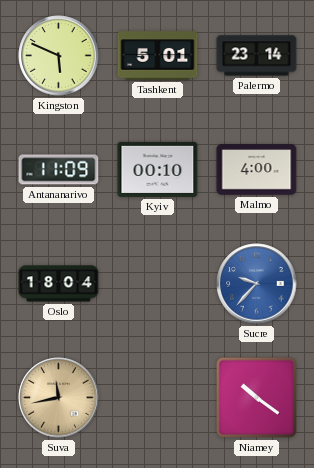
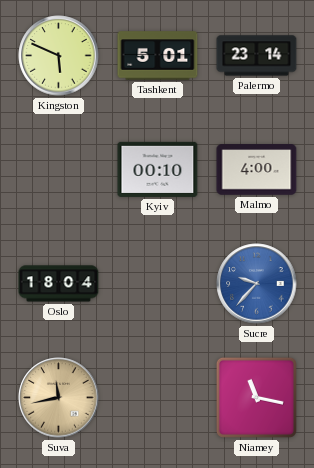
Antananarivo: 11:09 -> none
Niamey: 10:21 -> 11:17
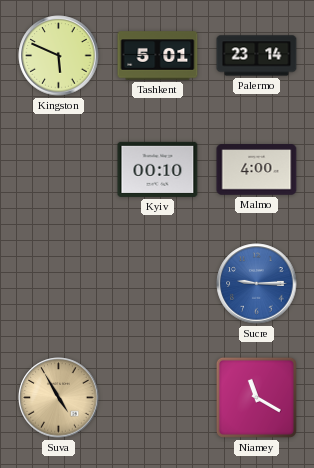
Oslo: 18:04 -> none
Sucre: 9:37 -> 9:15
Suva: 11:43 -> 4:55
Niamey: 11:17 -> 11:20
